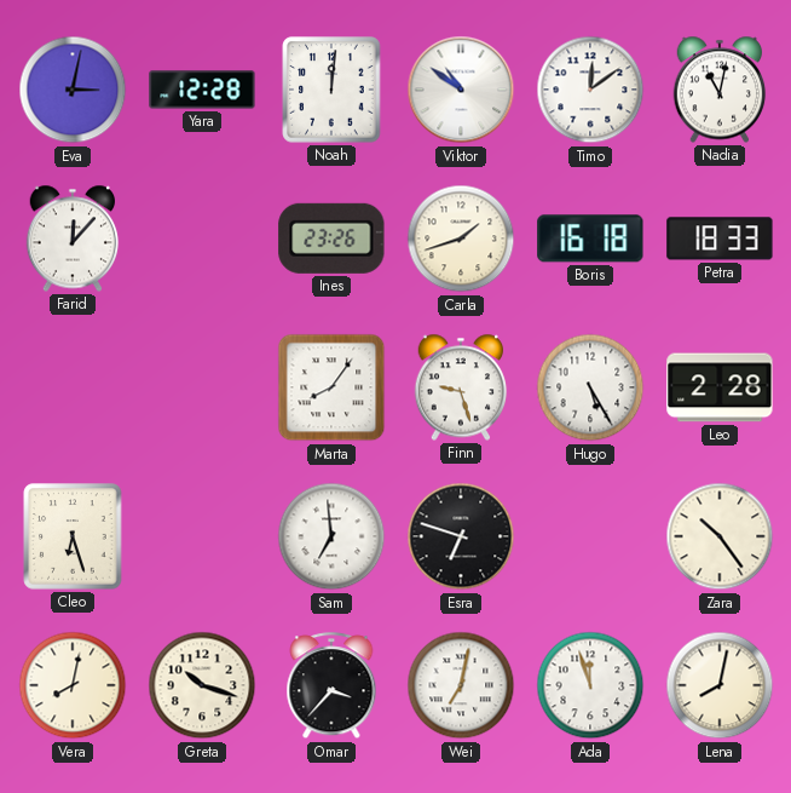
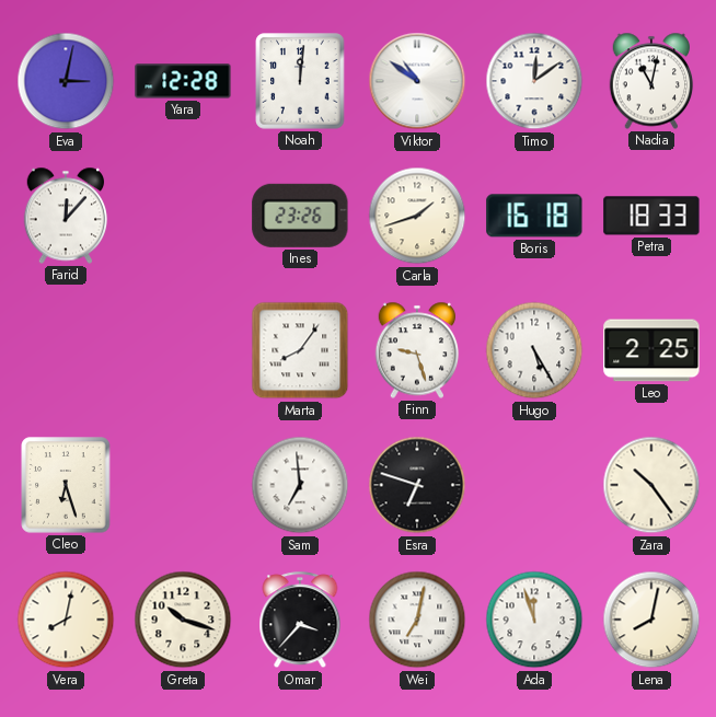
Leo: 2:28 -> 2:25
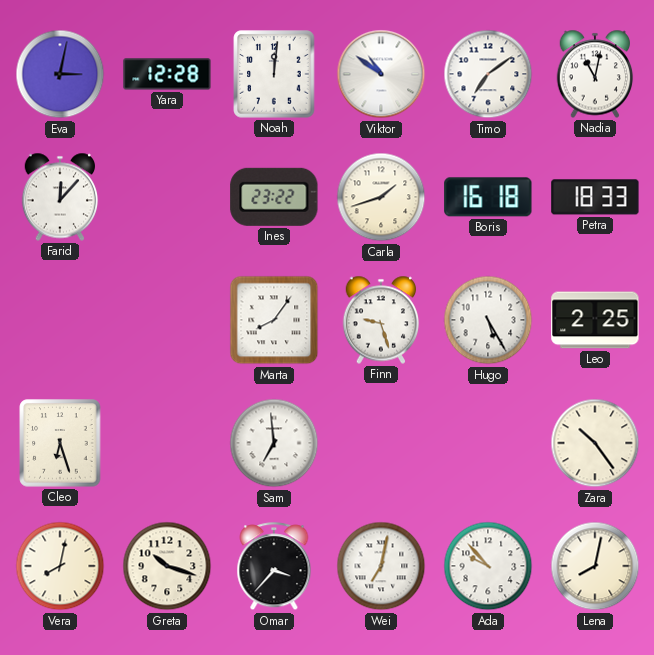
Timo: 12:09 -> 7:09
Ines: 23:26 -> 23:22
Esra: 6:48 -> none
Ada: 11:57 -> 9:53
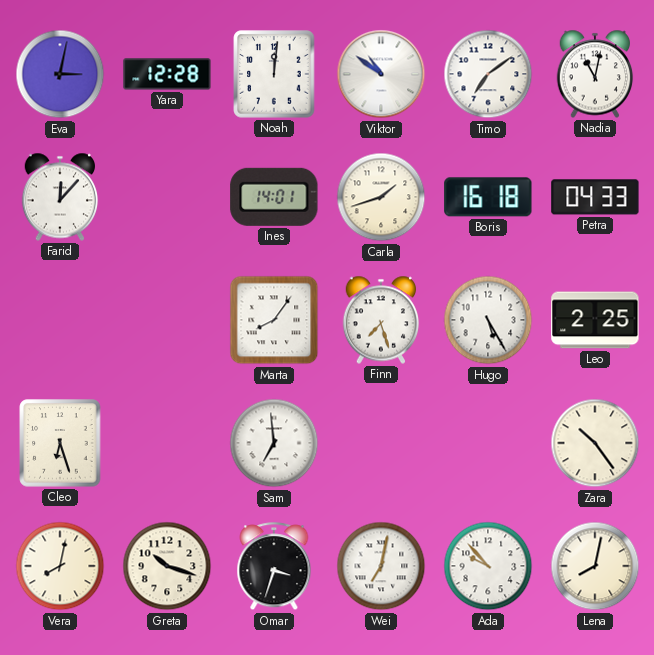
Ines: 23:22 -> 14:01
Petra: 18:33 -> 04:33
Finn: 9:27 -> 7:27
Omar: 3:37 -> 3:33
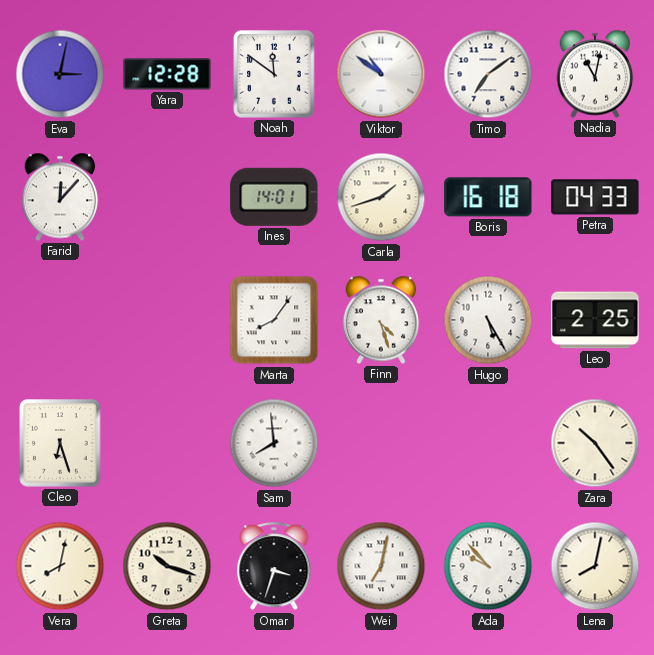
Noah: 12:01 -> 11:51
Finn: 7:27 -> 4:27
Sam: 6:59 -> 7:59
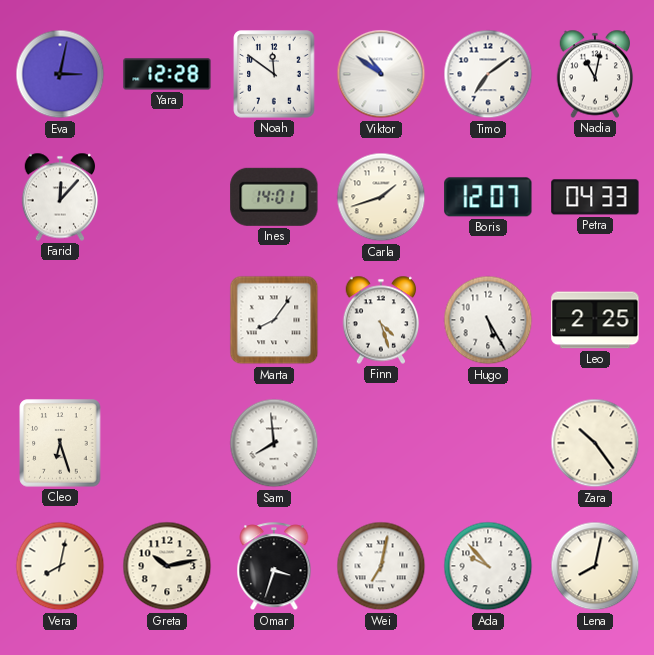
Boris: 16:18 -> 12:07
Greta: 10:18 -> 10:13
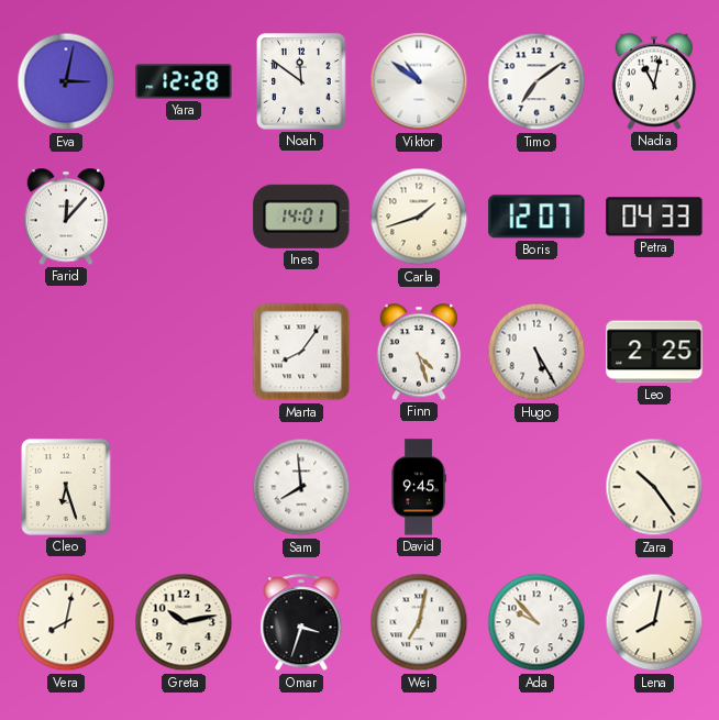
David: none -> 9:45
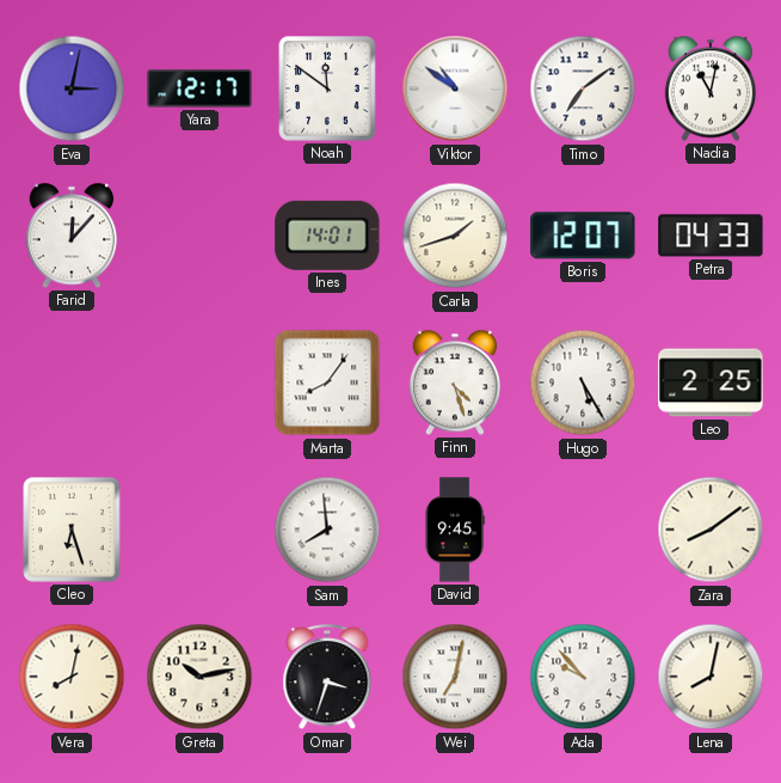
Yara: 12:28 -> 12:17
Zara: 10:24 -> 8:09
